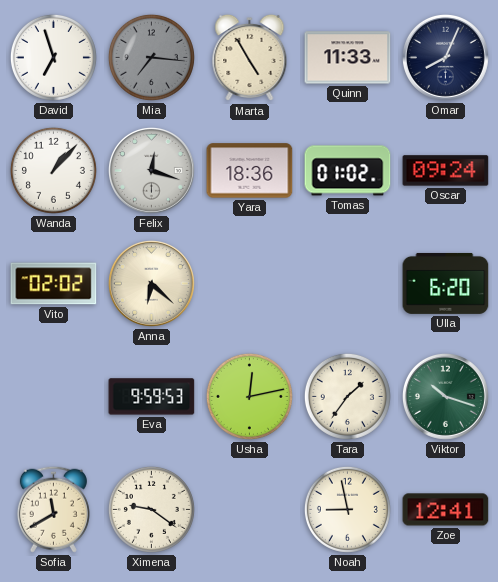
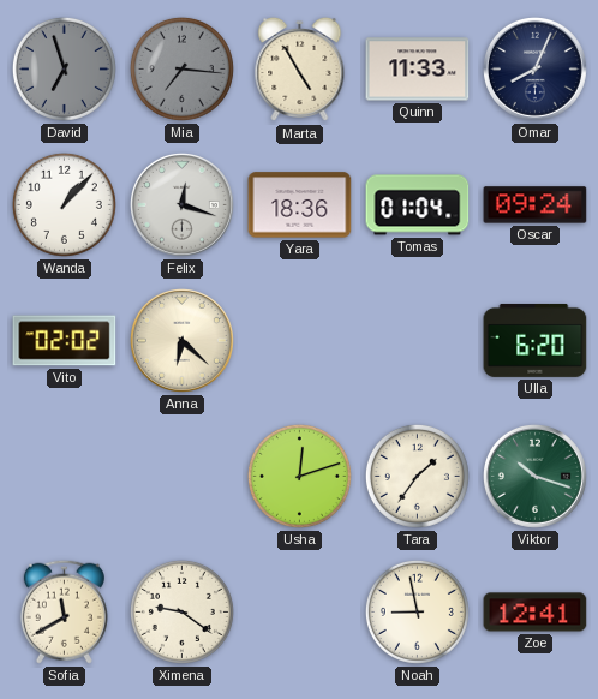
David dial: white -> grey
Tomas: 01:02 -> 01:04
Eva: 9:59 -> none
Usha: 12:13 -> 12:12
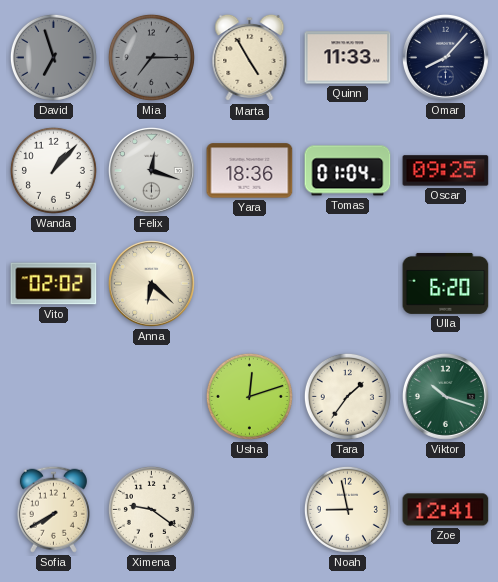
Mia: 7:16 -> 7:15
Omar: 8:04 -> 8:07
Oscar: 09:24 -> 09:25
Sofia: 11:40 -> 7:40
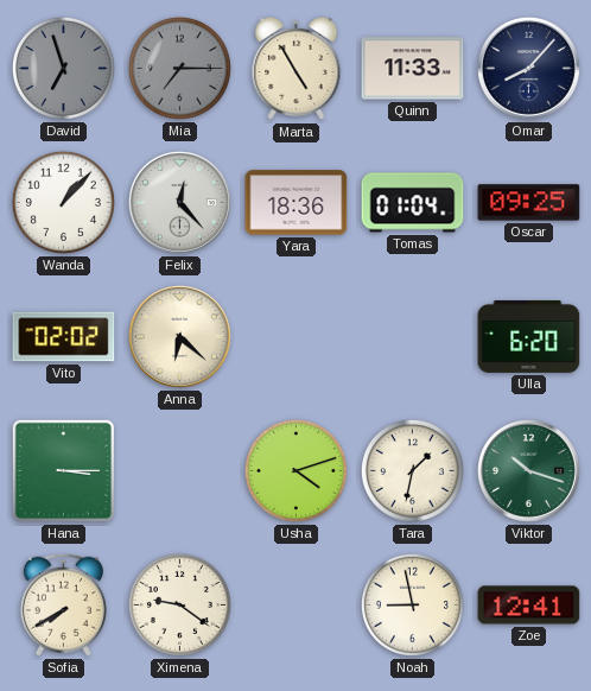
Felix: 12:18 -> 12:23
Hana: none -> 3:15
Usha: 12:12 -> 4:12
Tara: 1:36 -> 1:32
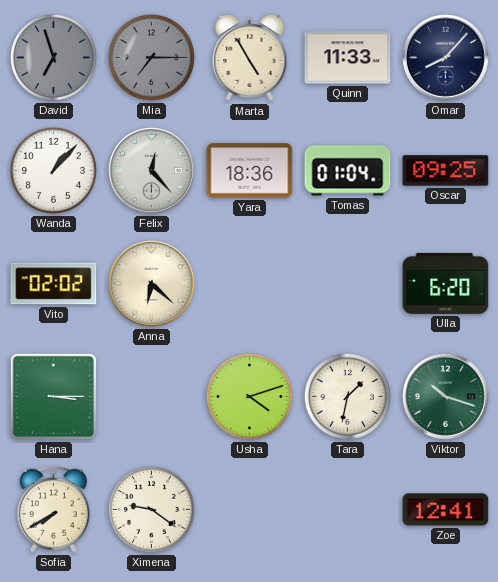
Noah: 8:58 -> none
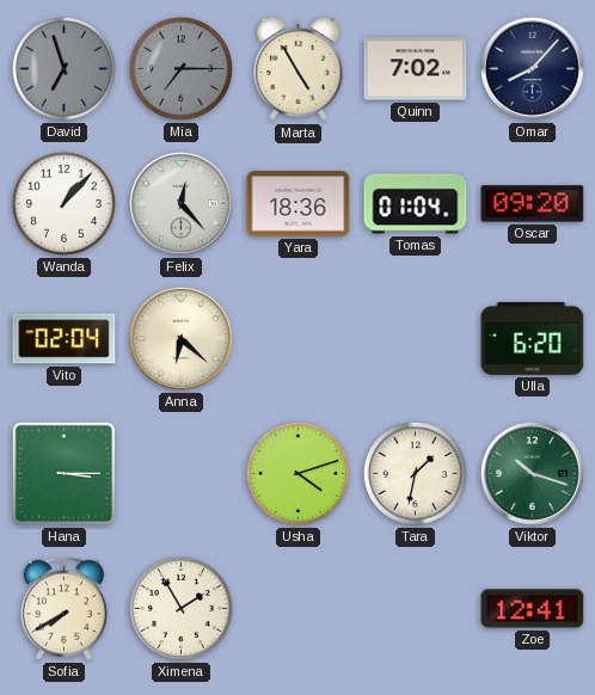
Quinn: 11:33 -> 7:02
Oscar: 09:25 -> 09:20
Vito: 02:02 -> 02:04
Ximena: 9:21 -> 1:55
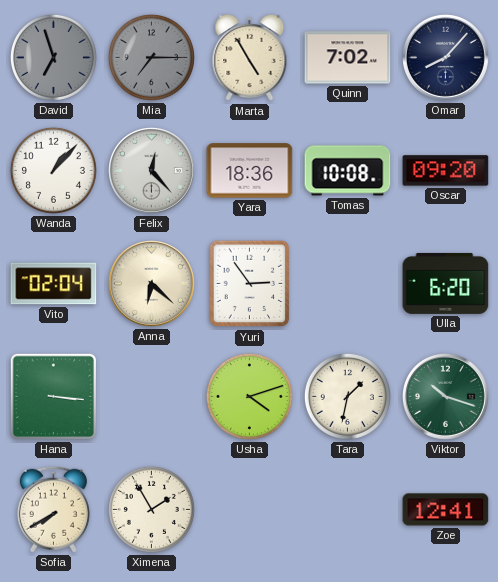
Tomas: 01:04 -> 10:08
Yuri: none -> 2:54
Hana: 3:15 -> 3:16
